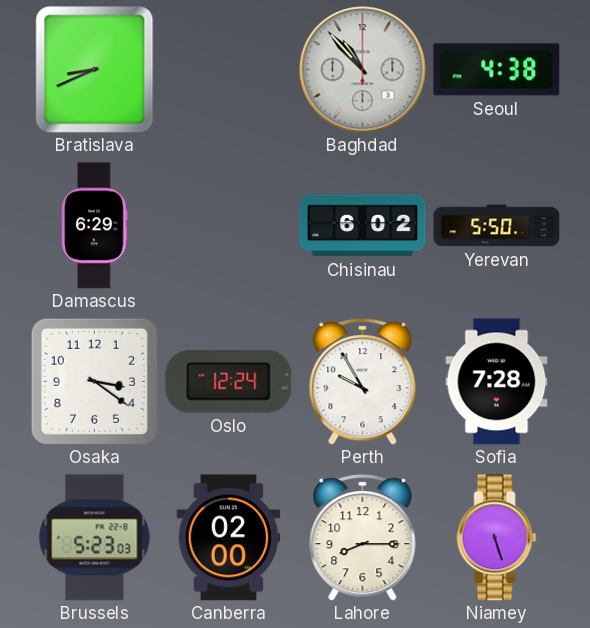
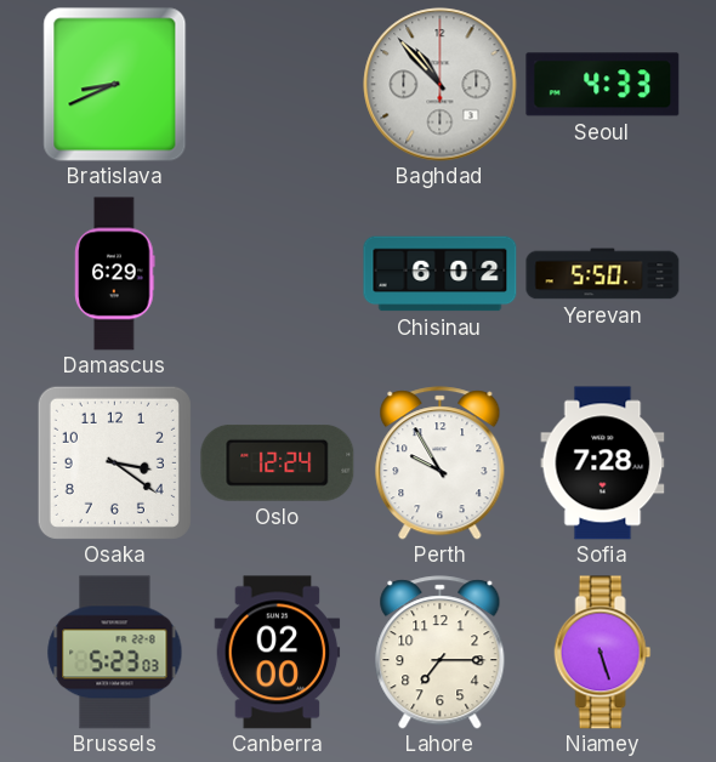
Seoul: 4:38 -> 4:33
Lahore: 8:15 -> 7:15
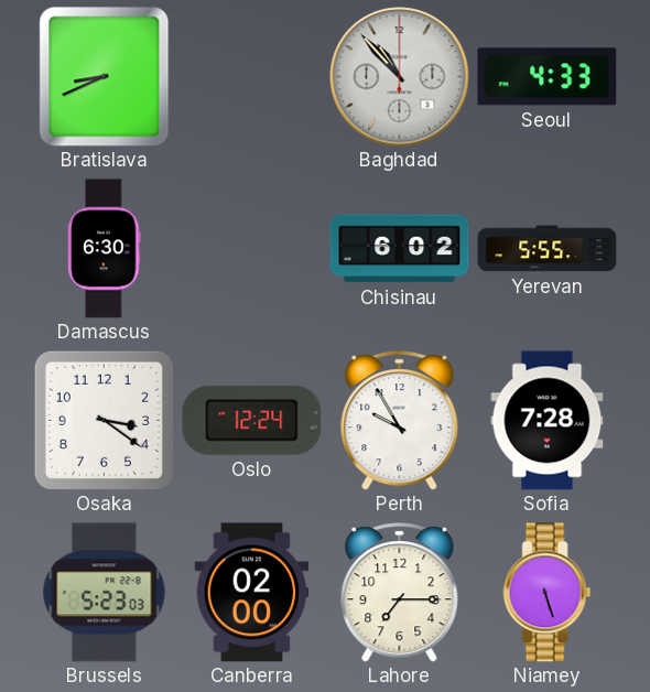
Damascus: 6:29 -> 6:30
Yerevan: 5:50 -> 5:55
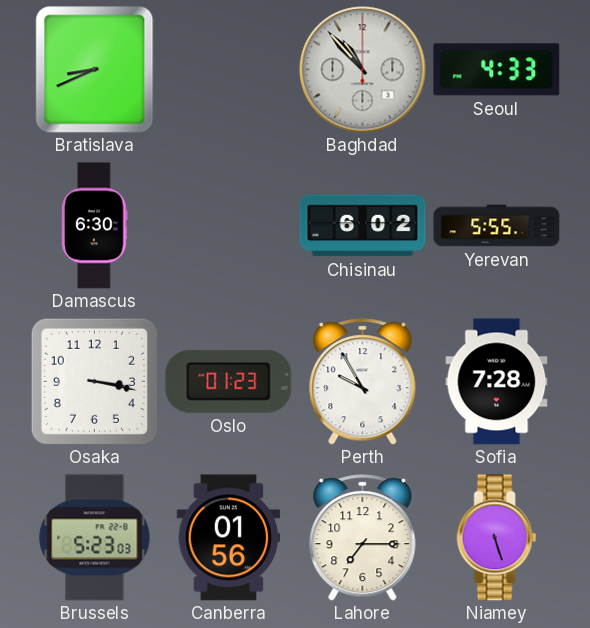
Osaka: 3:21 -> 3:17
Oslo: 12:24 -> 01:23
Canberra: 02:00 -> 01:56
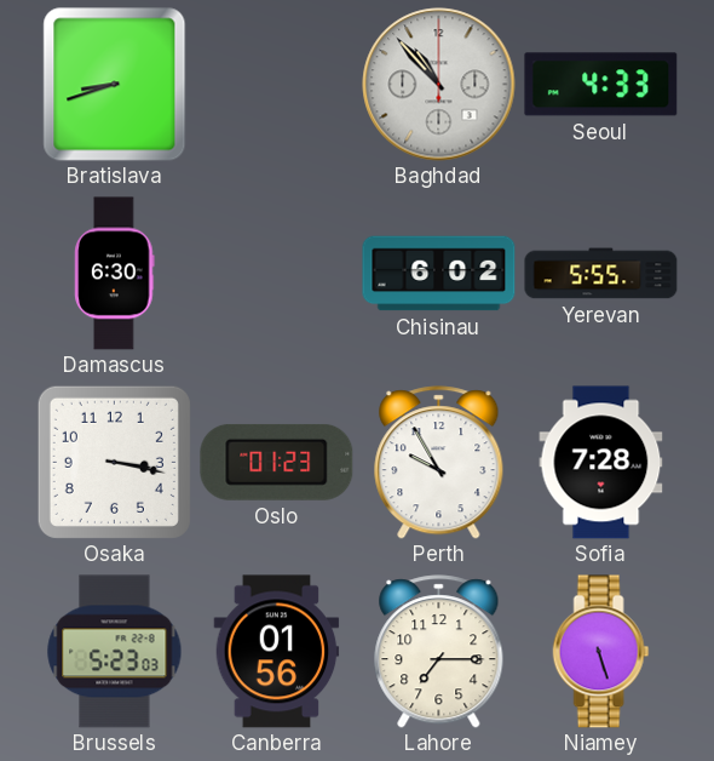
Bratislava: 8:41 -> 8:42
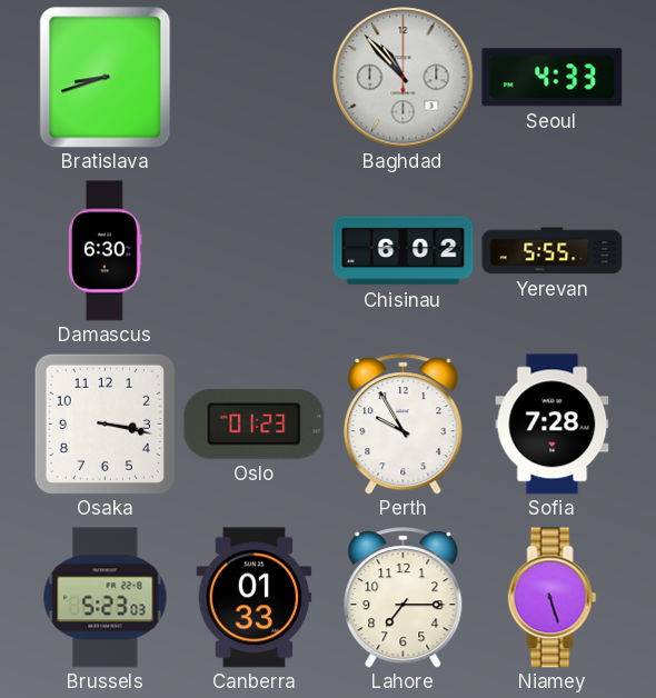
Canberra: 01:56 -> 01:33
